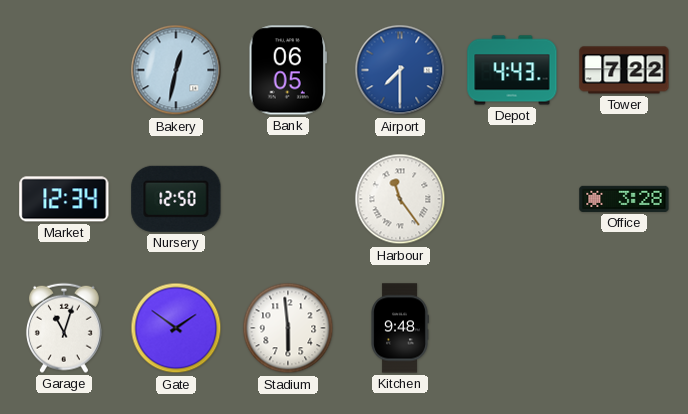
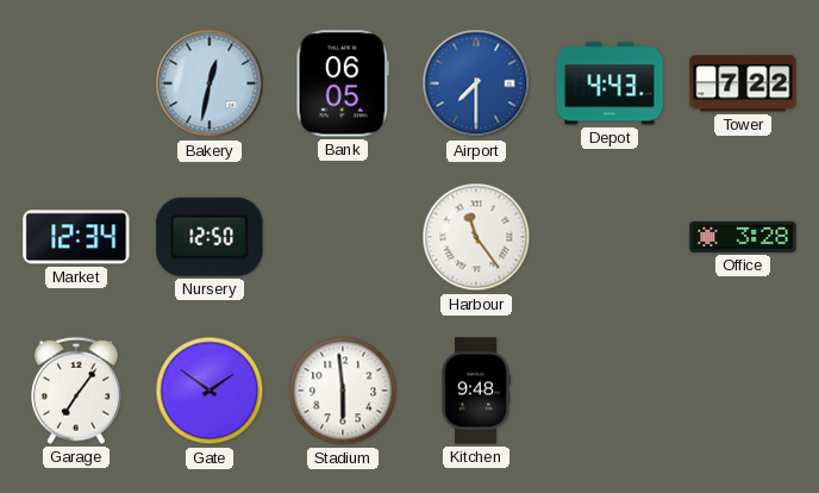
Garage: 11:03 -> 7:06
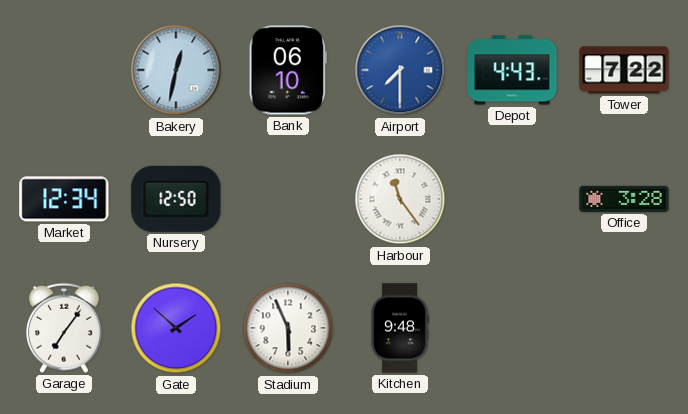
Bank: 06:05 -> 06:10
Gate: 1:51 -> 1:52
Stadium: 5:59 -> 5:56
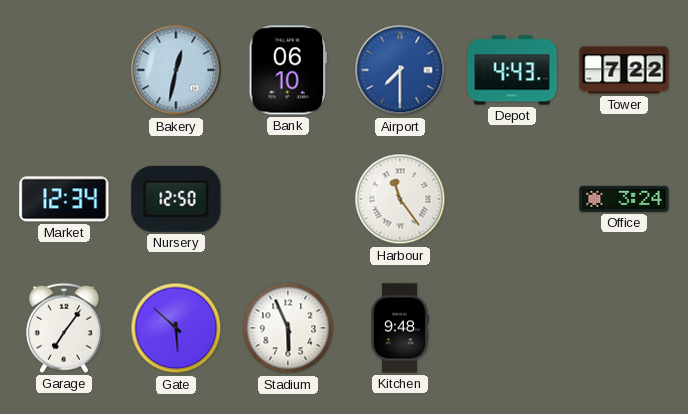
Office: 3:28 -> 3:24
Gate: 1:52 -> 5:52
